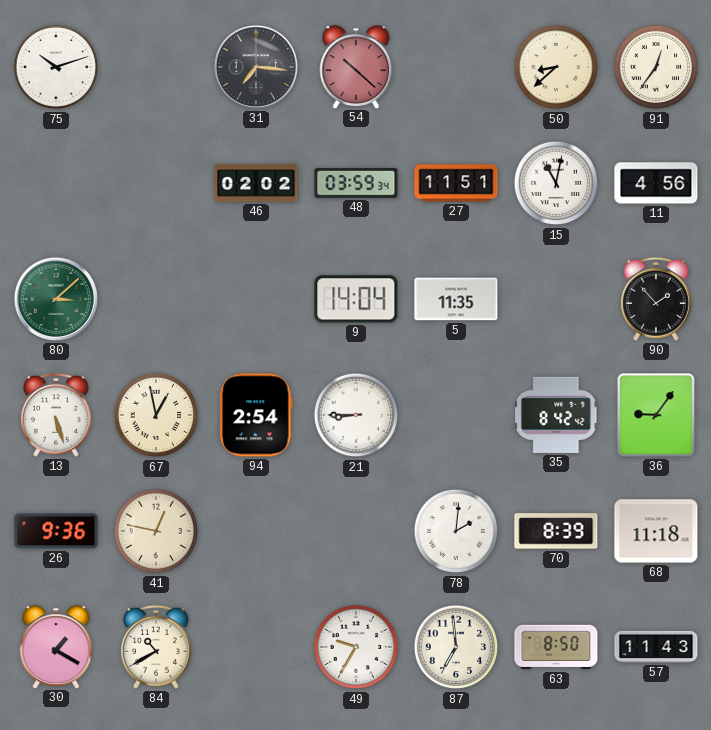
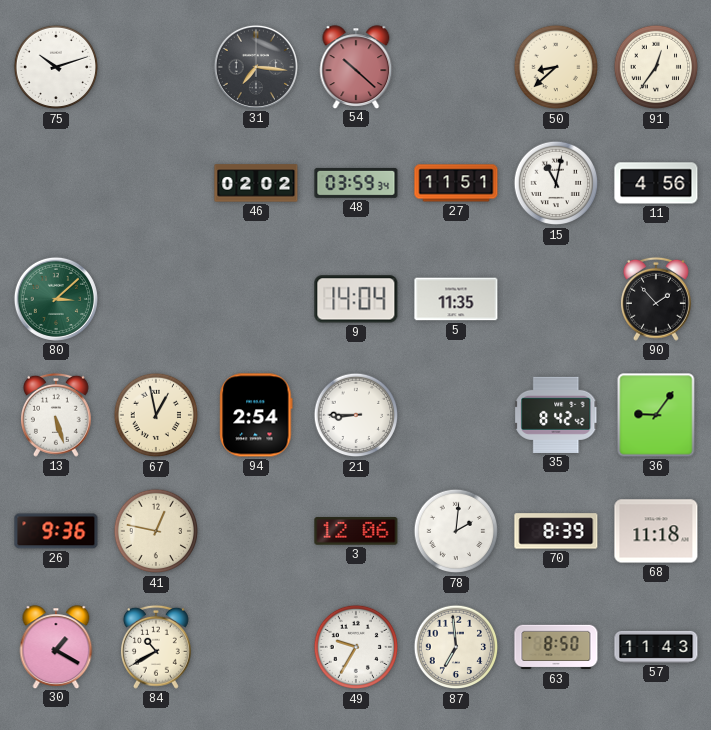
3: none -> 12:06
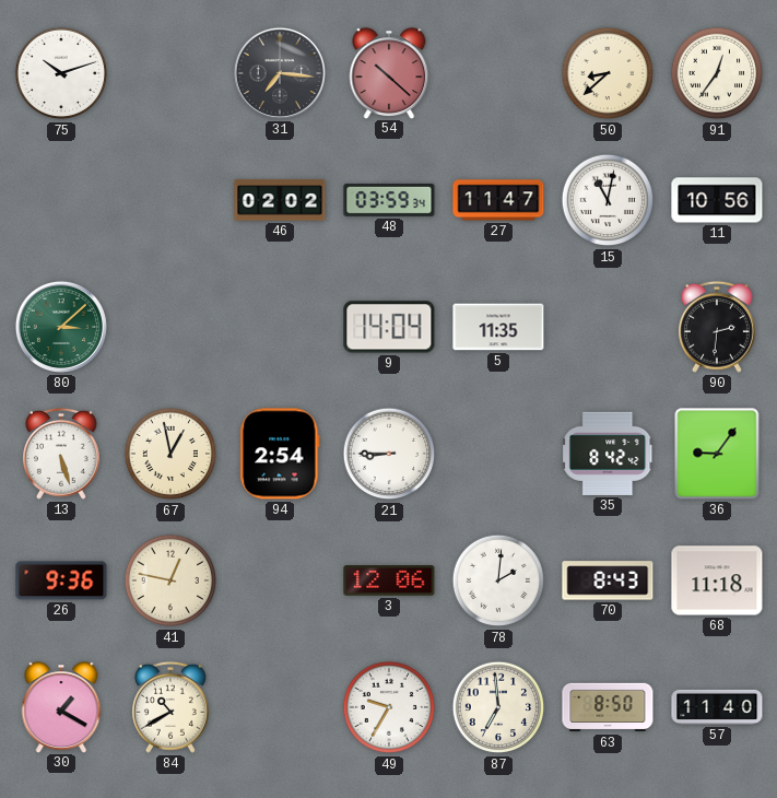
27: 11:51 -> 11:47
11: 4:56 -> 10:56
90: 1:53 -> 2:31
70: 8:39 -> 8:43
57: 11:43 -> 11:40
